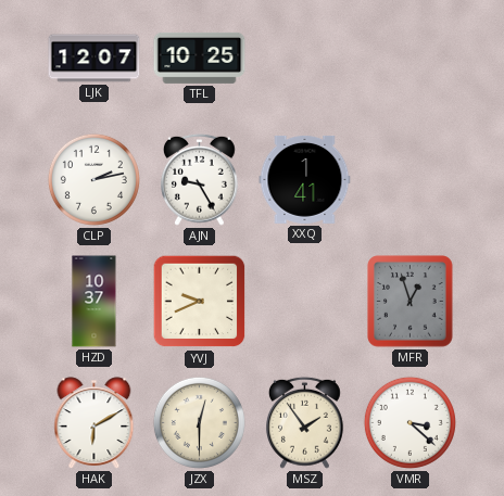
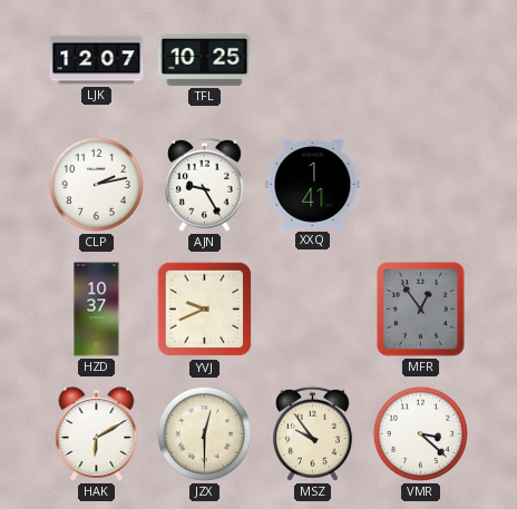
MFR: 12:57 -> 12:54
MSZ: 1:54 -> 9:54
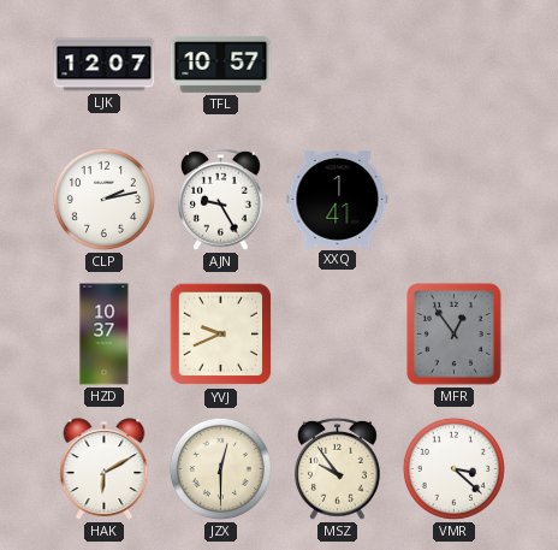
TFL: 10:25 -> 10:57
